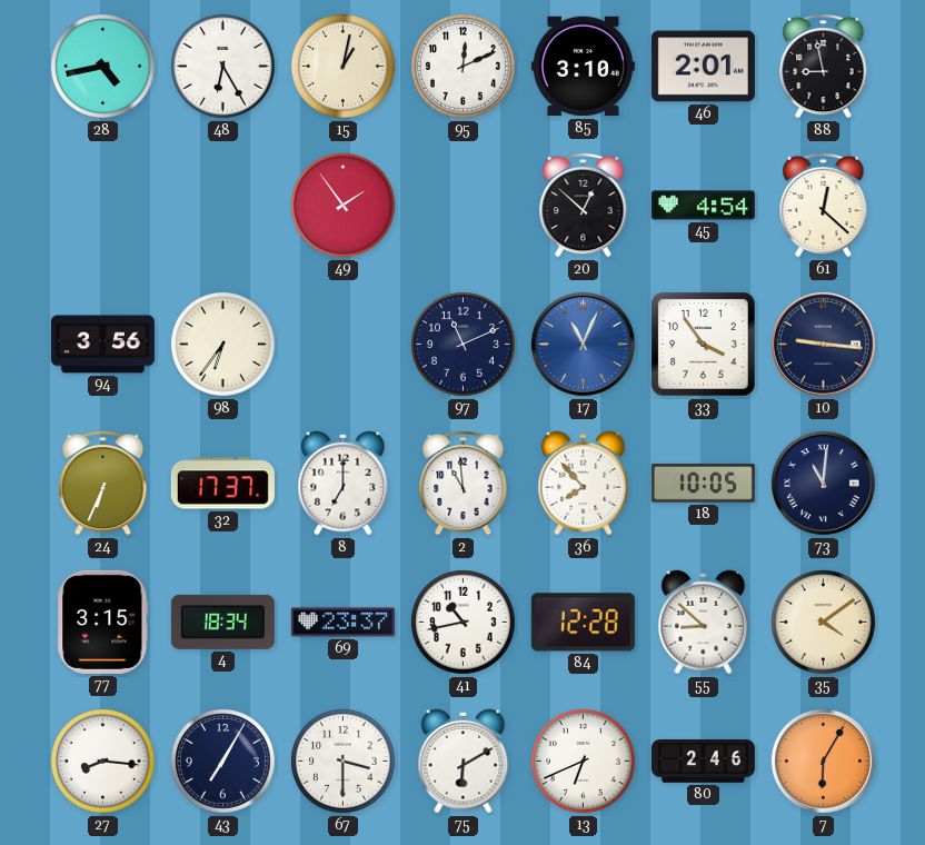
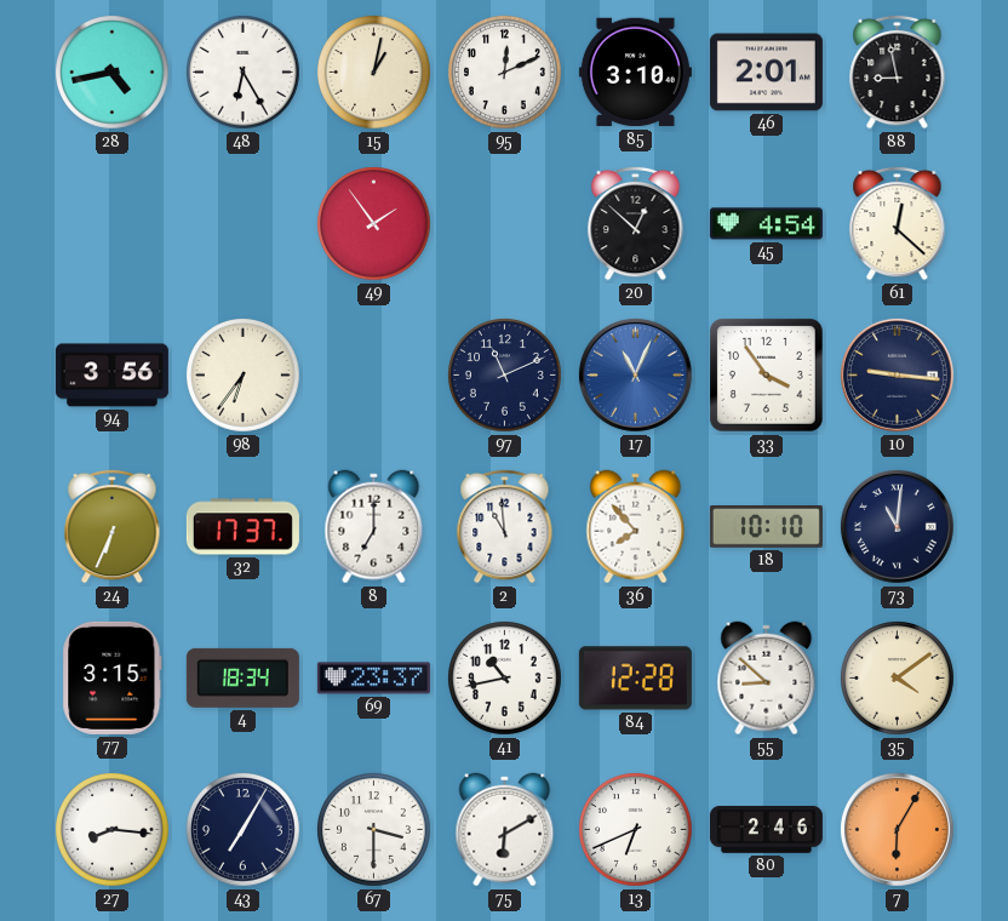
18: 10:05 -> 10:10
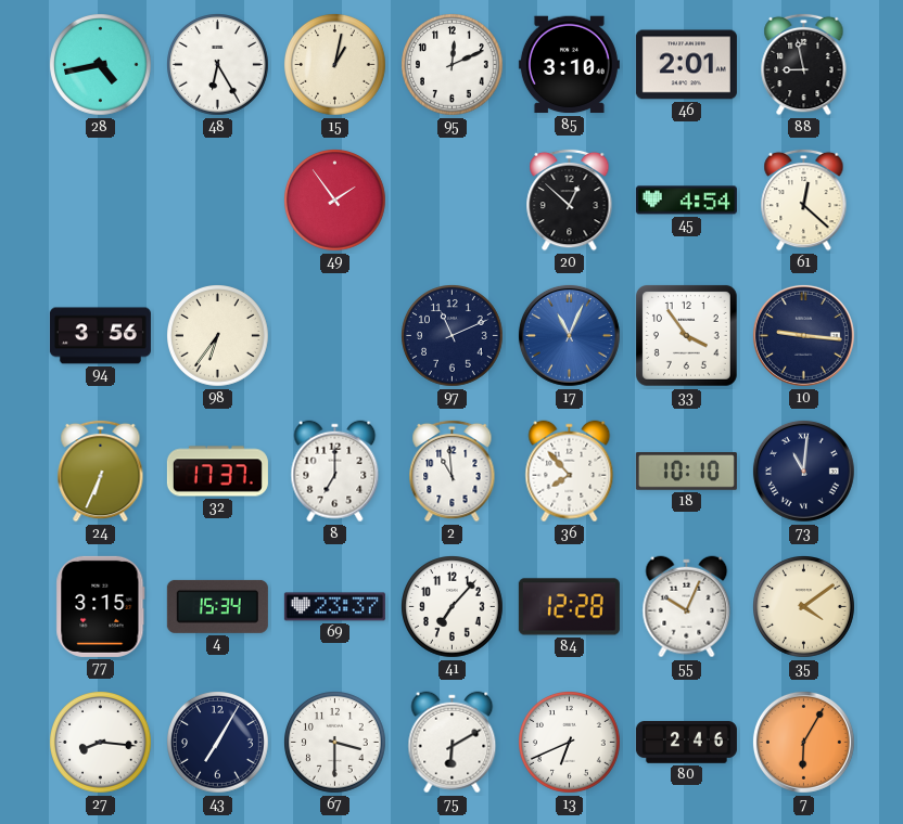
4: 18:34 -> 15:34
41: 10:43 -> 7:07
55: 8:52 -> 10:04
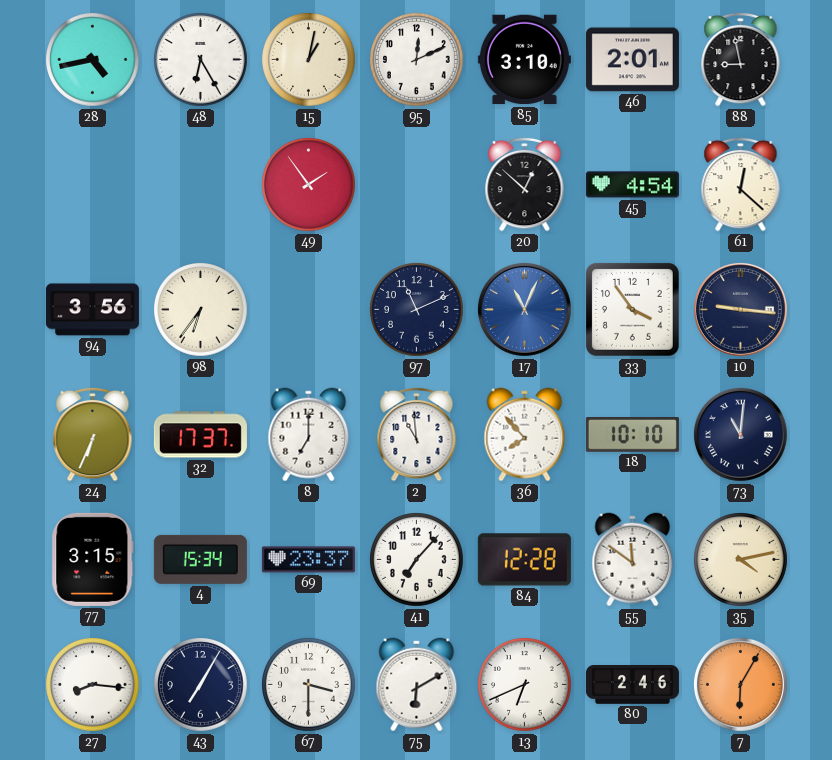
55: 10:04 -> 11:51
35: 4:09 -> 4:13
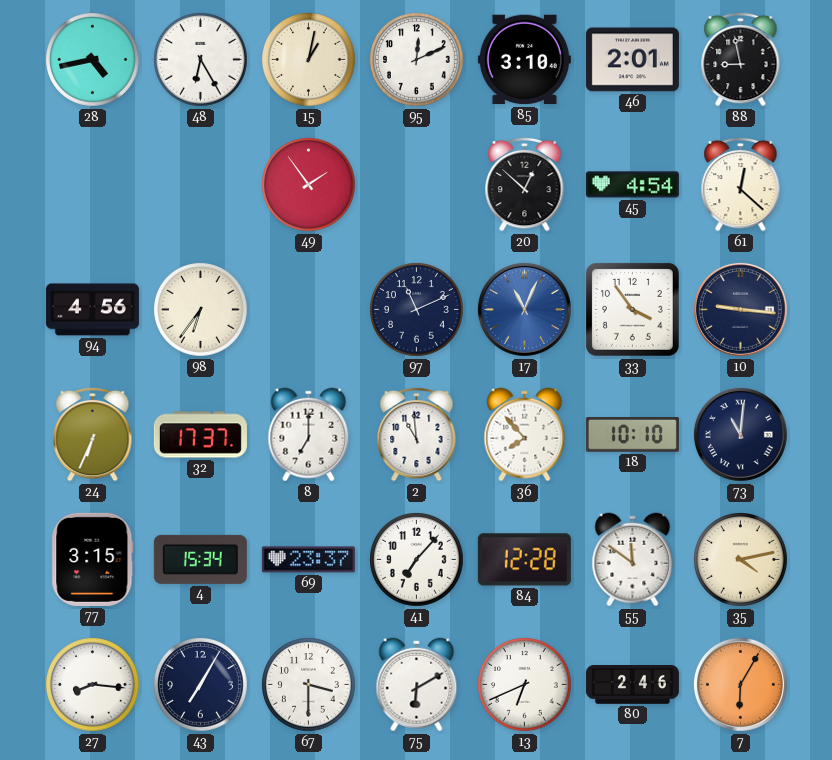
94: 3:56 -> 4:56
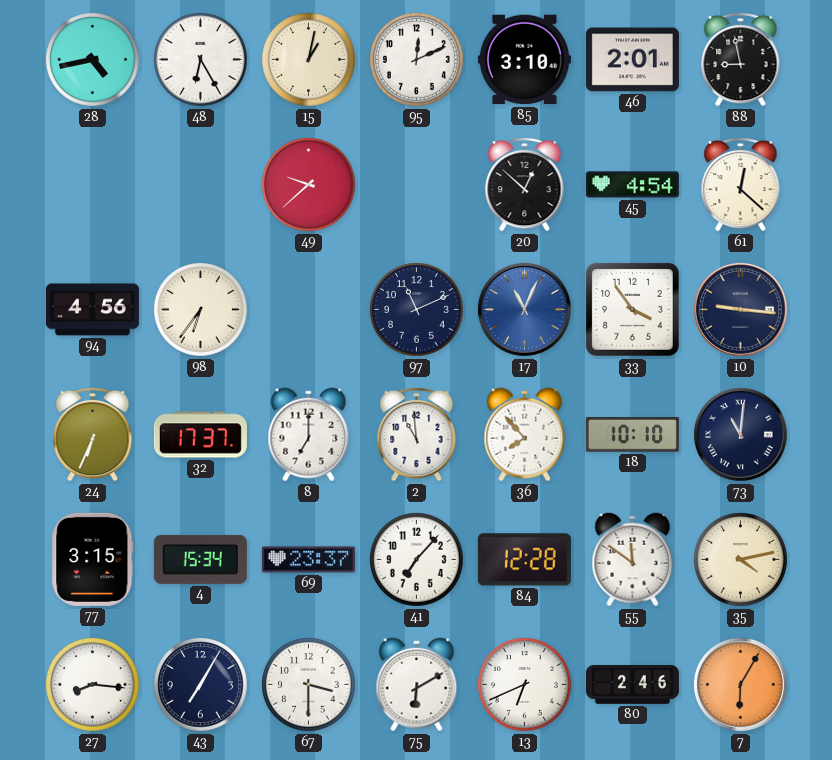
49: 1:54 -> 9:38
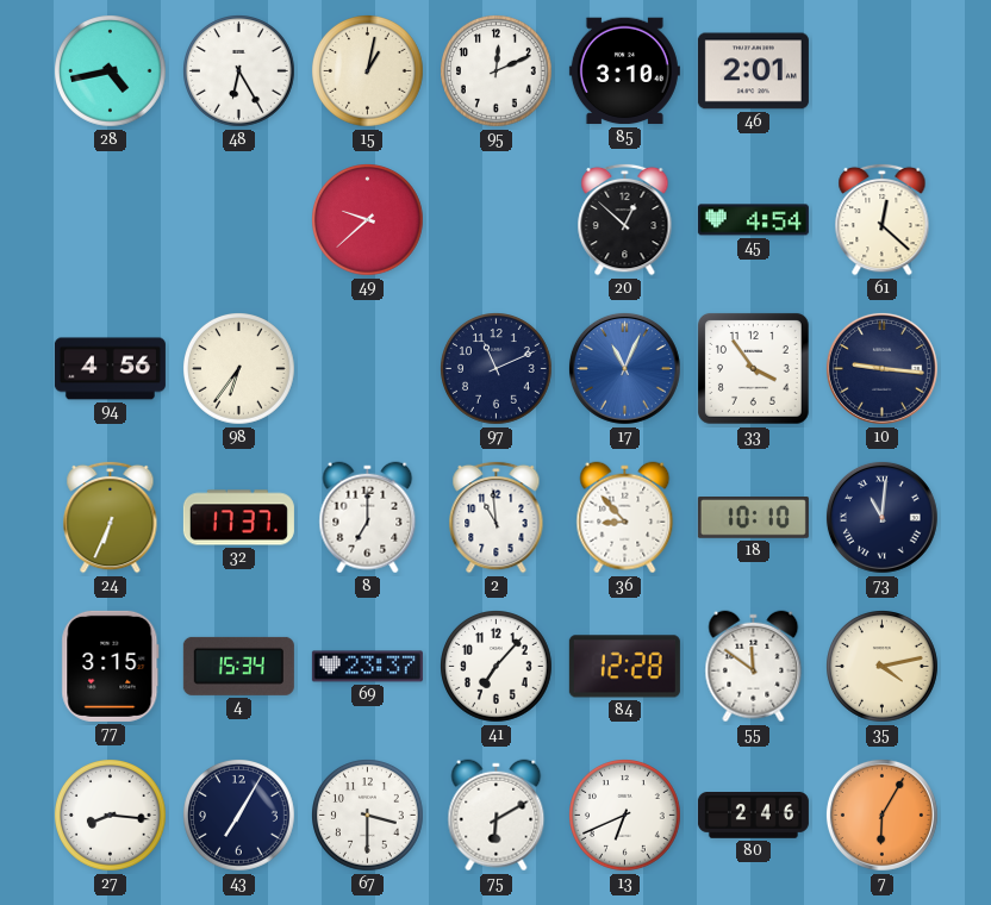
88: 8:58 -> none
36: 7:53 -> 8:53
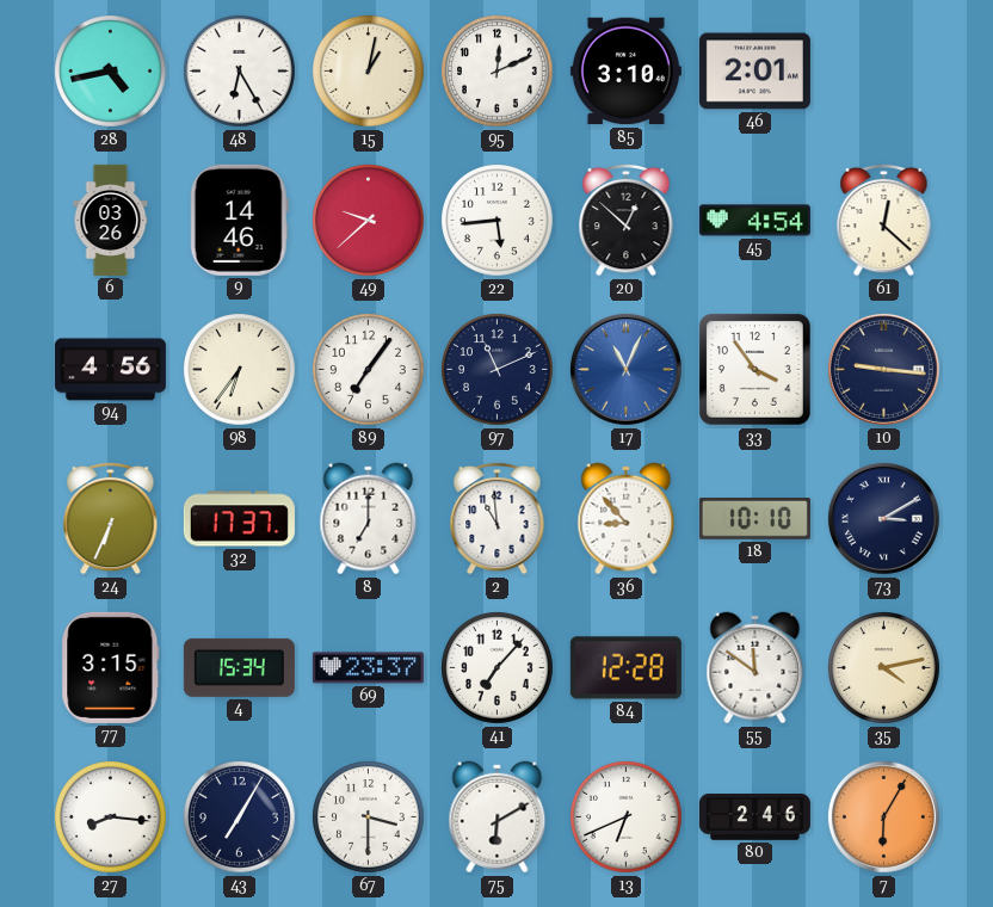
6: none -> 03:26
9: none -> 14:46
22: none -> 5:44
89: none -> 7:06
73: 11:01 -> 3:10
